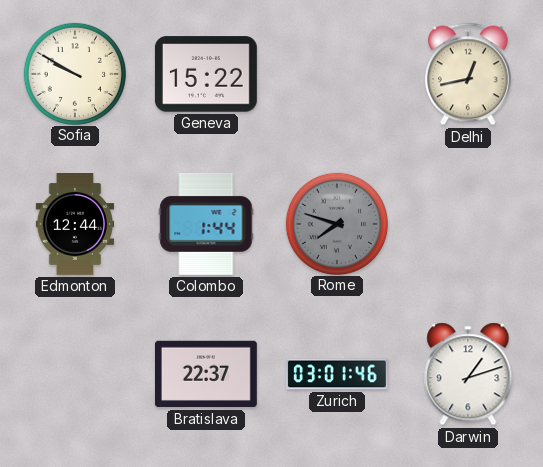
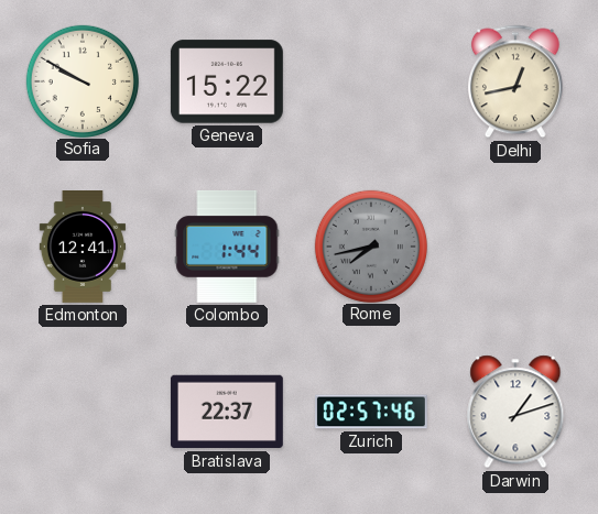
Edmonton: 12:44 -> 12:41
Rome: 7:48 -> 7:43
Zurich: 03:01 -> 02:57
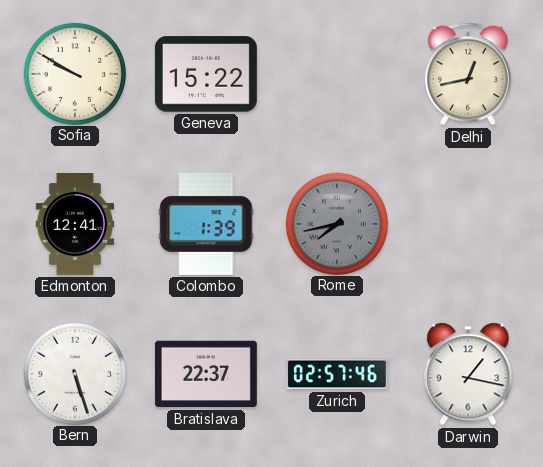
Colombo: 1:44 -> 1:39
Bern: none -> 5:27
Darwin: 1:12 -> 1:17
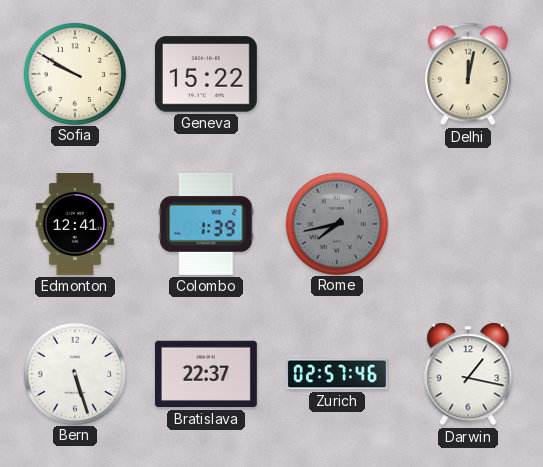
Delhi: 12:43 -> 12:02
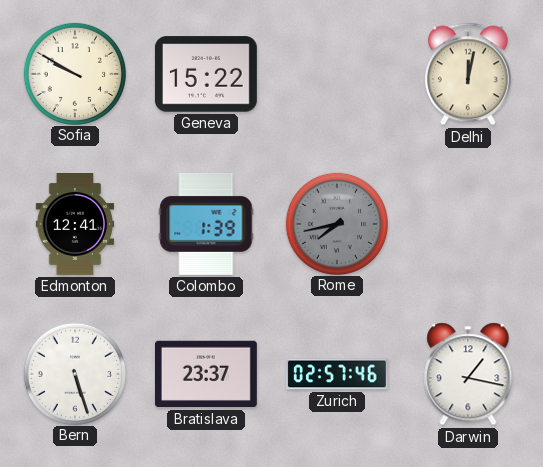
Bratislava: 22:37 -> 23:37
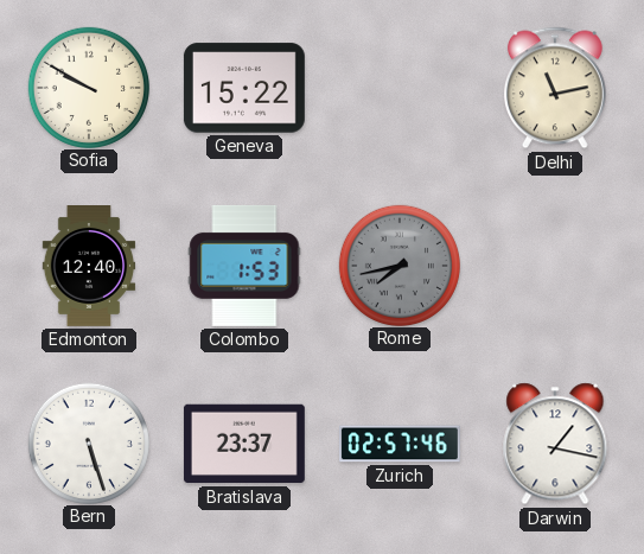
Delhi: 12:02 -> 11:13
Edmonton: 12:41 -> 12:40
Colombo: 1:39 -> 1:53
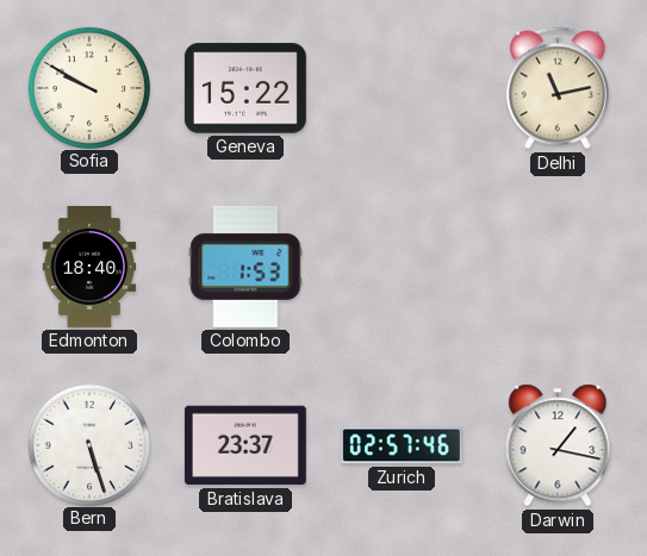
Edmonton: 12:40 -> 18:40
Rome: 7:43 -> none
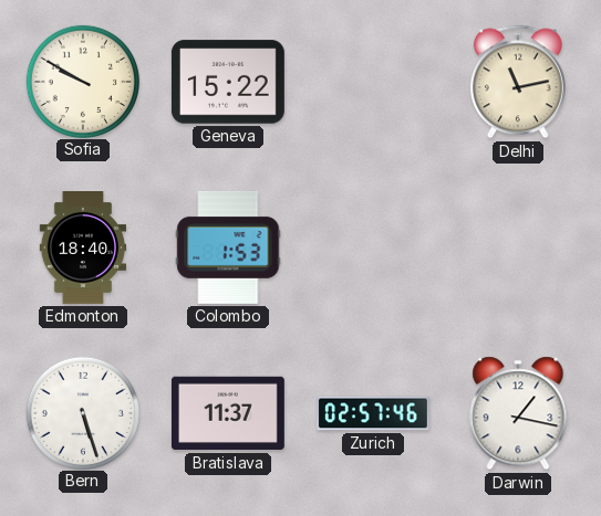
Bratislava: 23:37 -> 11:37
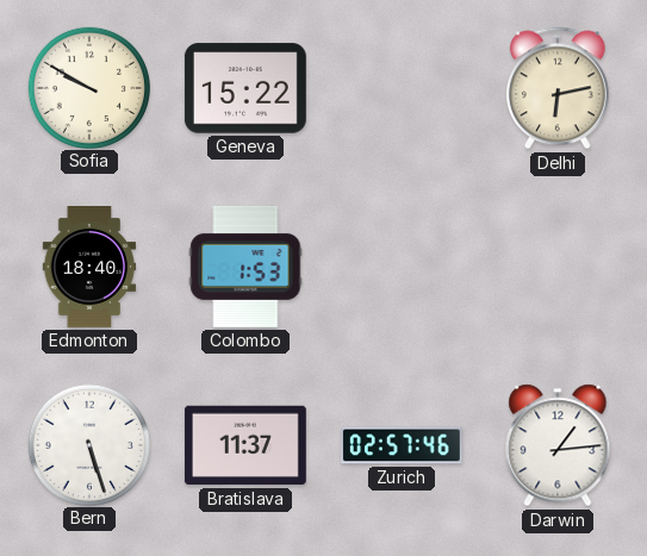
Delhi: 11:13 -> 6:13
Darwin: 1:17 -> 1:14
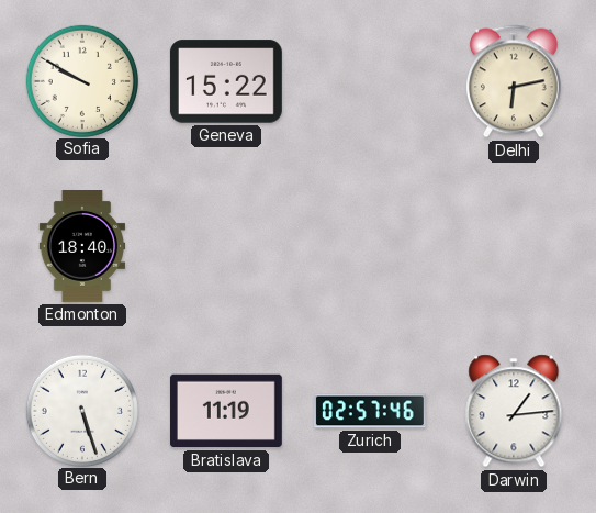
Colombo: 1:53 -> none
Bratislava: 11:37 -> 11:19
